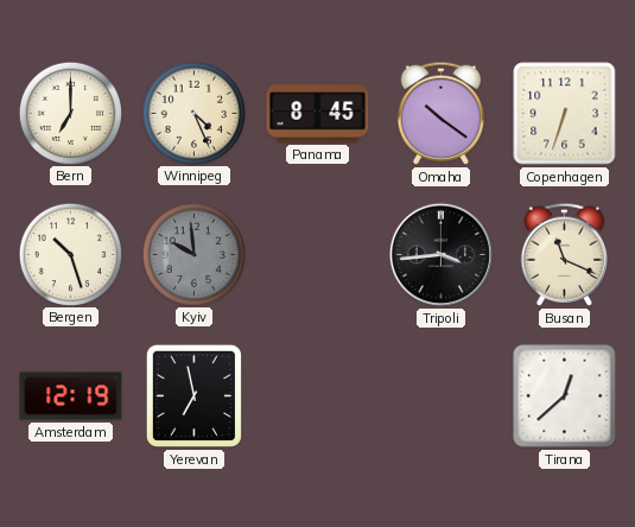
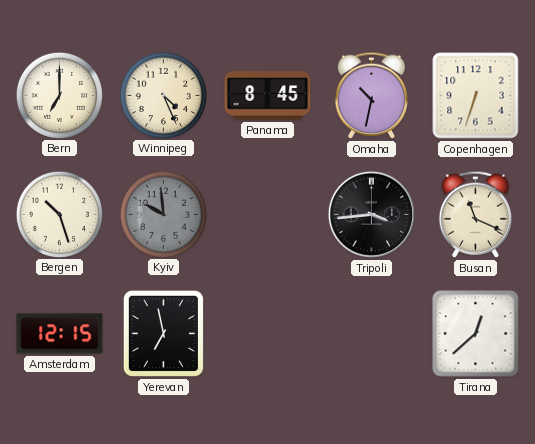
Omaha: 10:21 -> 10:32
Amsterdam: 12:19 -> 12:15
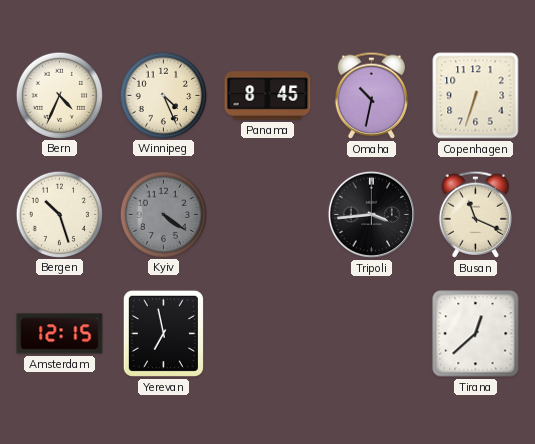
Bern: 7:00 -> 4:34
Kyiv: 9:59 -> 4:21
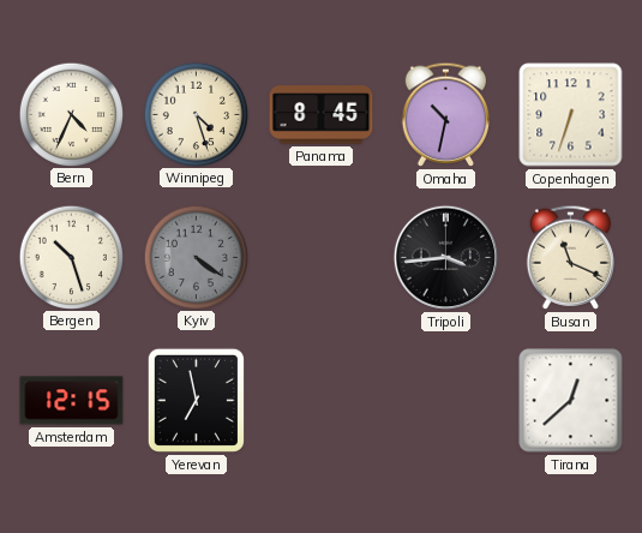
Winnipeg: 4:26 -> 4:27
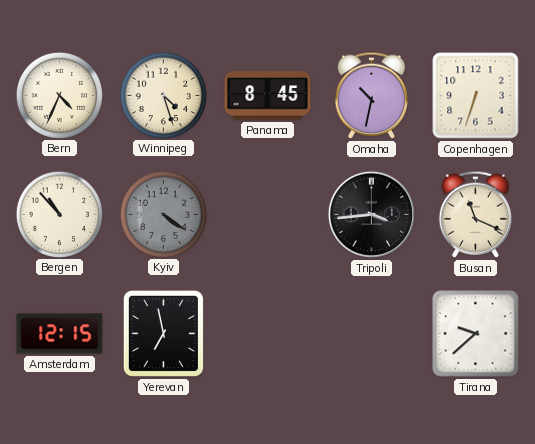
Bergen: 10:27 -> 10:53
Tirana: 12:38 -> 9:38
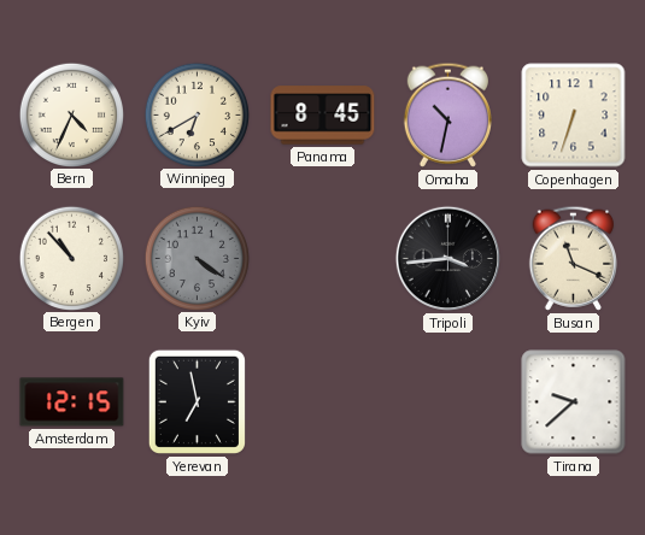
Winnipeg: 4:27 -> 6:40
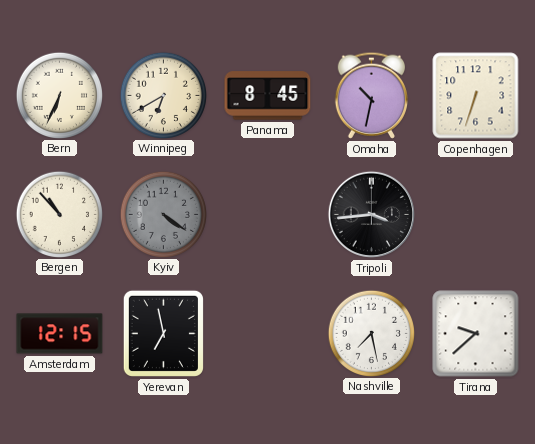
Bern: 4:34 -> 6:34
Busan: 11:19 -> none
Nashville: none -> 7:28
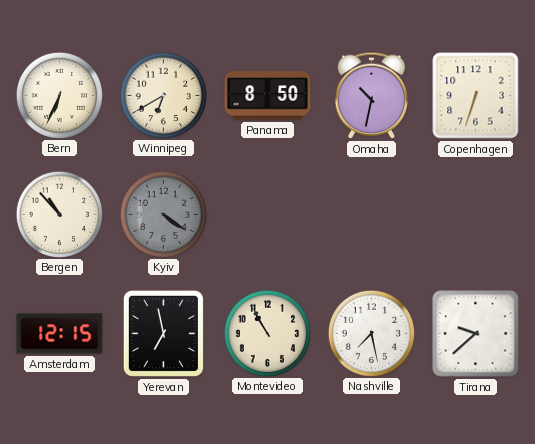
Panama: 8:45 -> 8:50
Tripoli: 3:44 -> none
Montevideo: none -> 10:55
